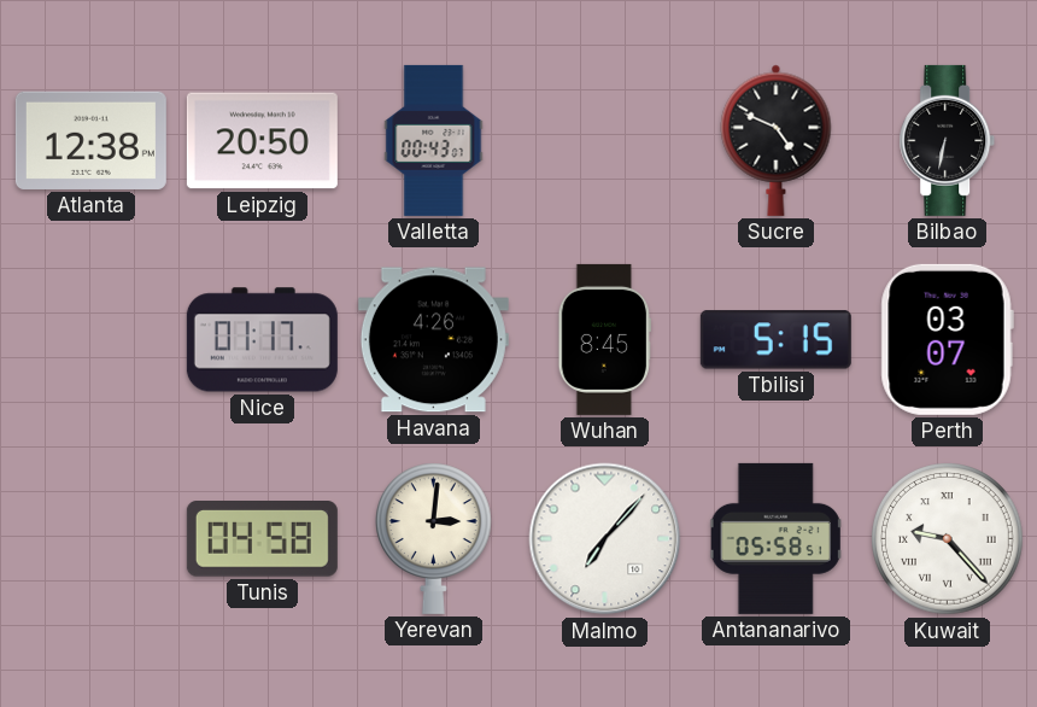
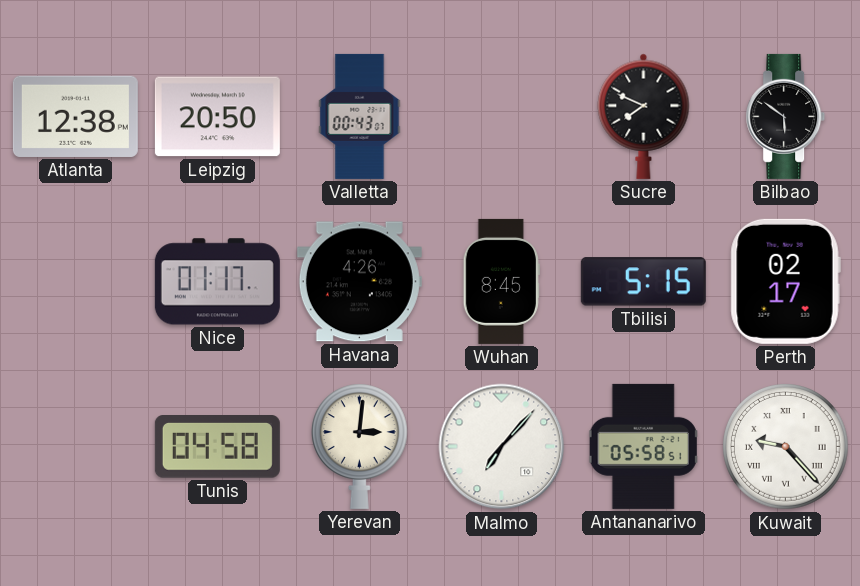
Sucre: 4:49 -> 7:49
Bilbao: 6:32 -> 5:51
Perth: 03:07 -> 02:17
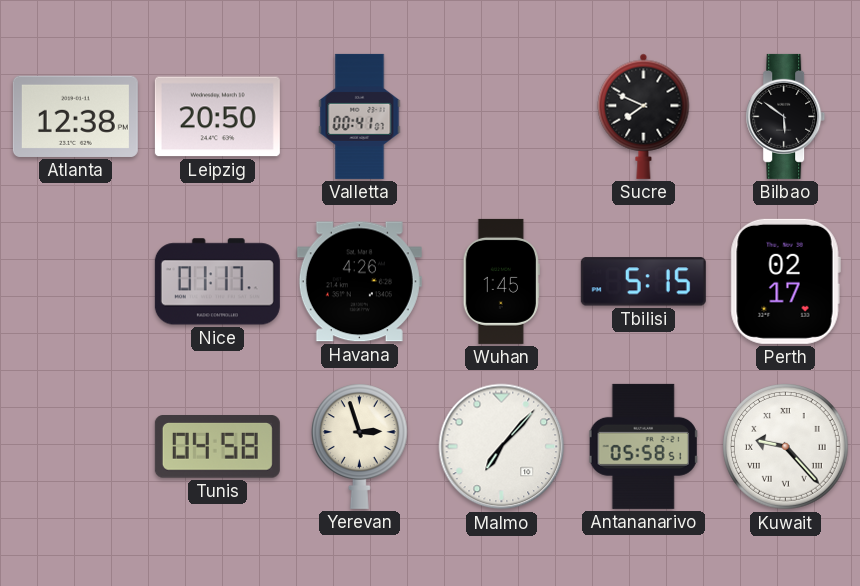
Valletta: 00:43 -> 00:41
Wuhan: 8:45 -> 1:45
Yerevan: 3:01 -> 2:57
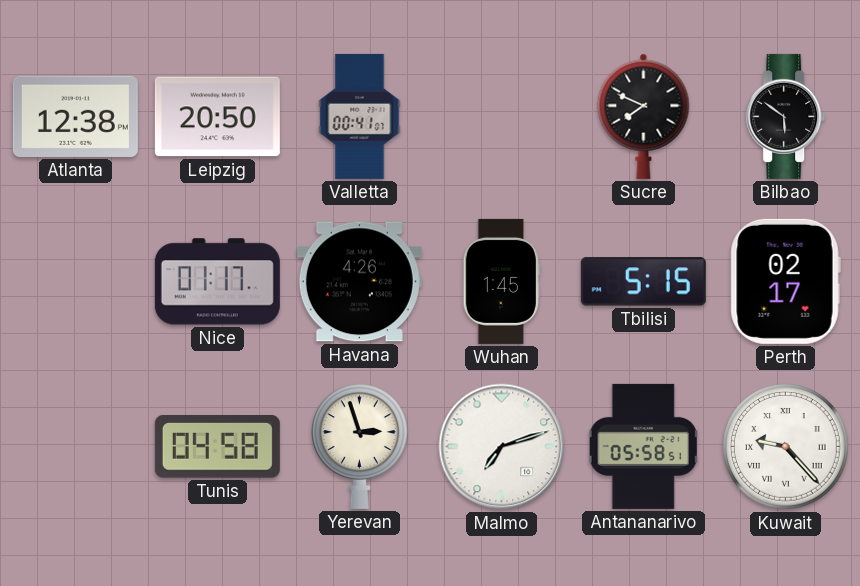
Malmo: 7:07 -> 7:12
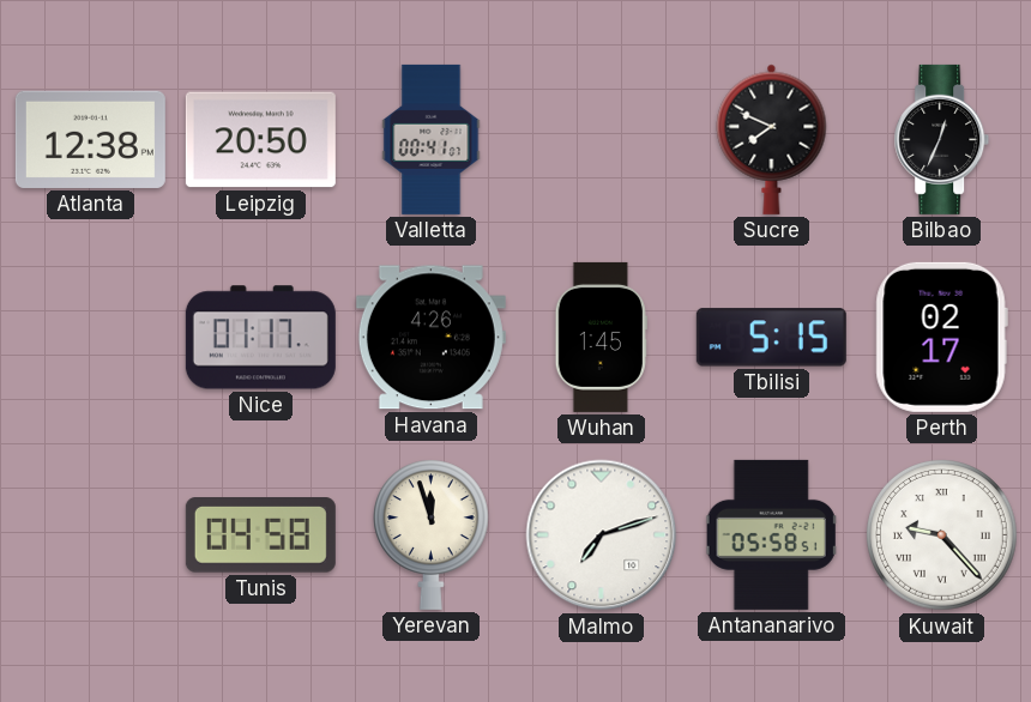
Bilbao: 5:51 -> 12:34
Yerevan: 2:57 -> 11:57
